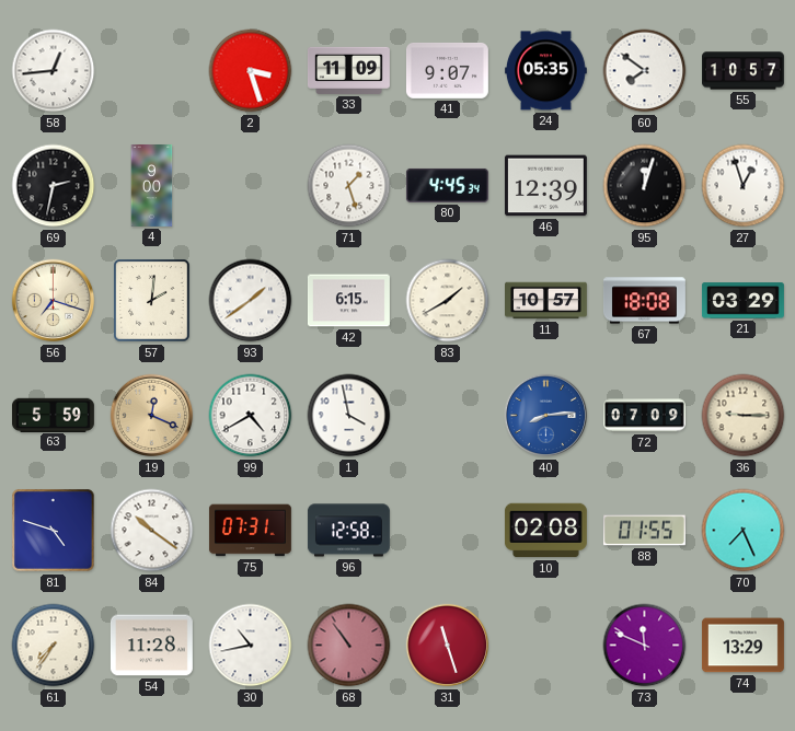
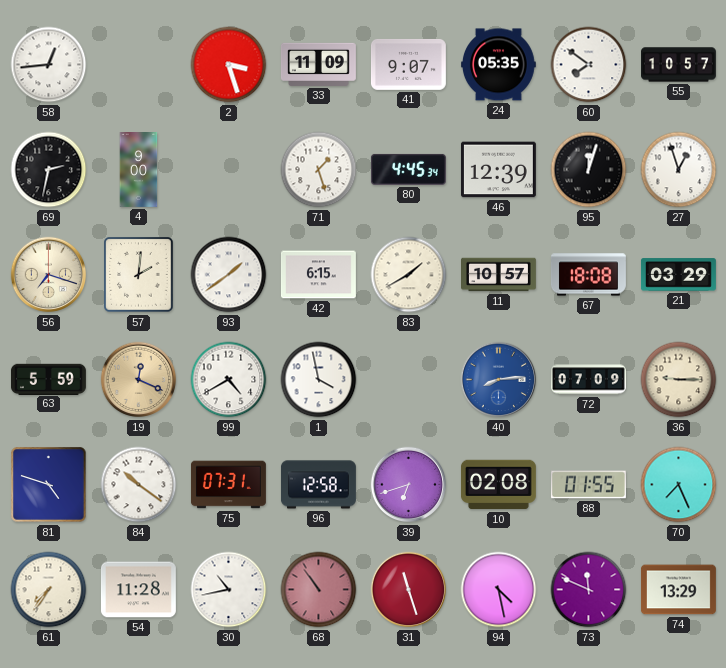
39: none -> 6:42
94: none -> 4:28
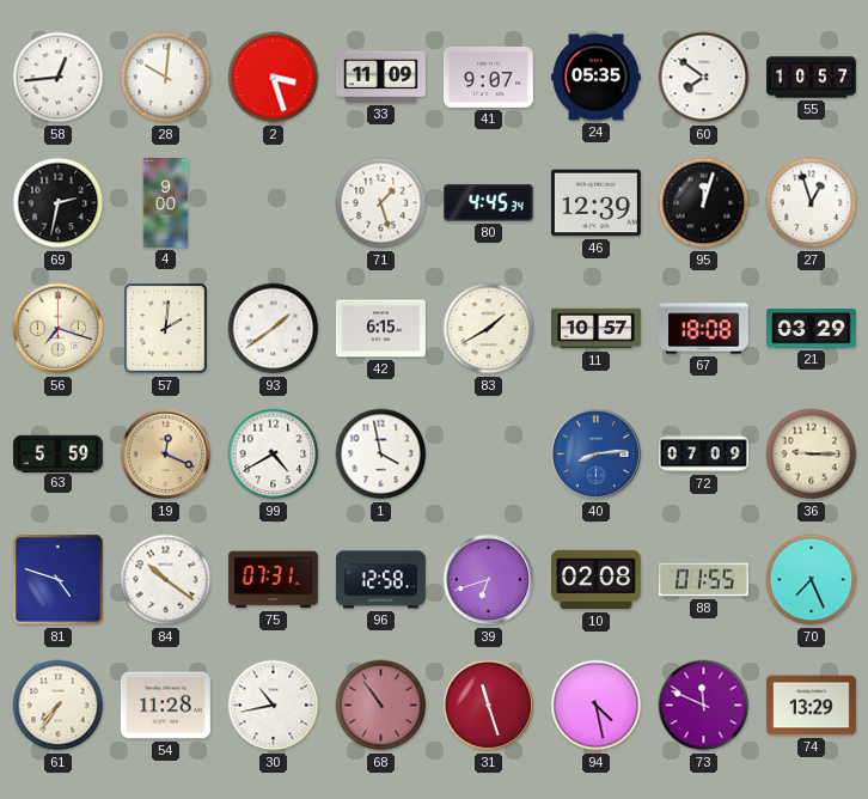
28: none -> 10:01
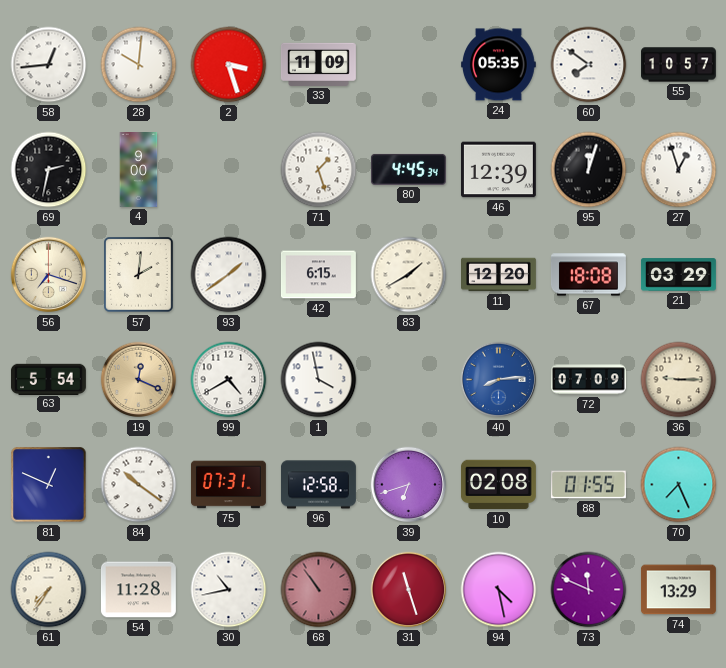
41: 9:07 -> none
11: 10:57 -> 12:20
63: 5:59 -> 5:54
81: 4:48 -> 12:49
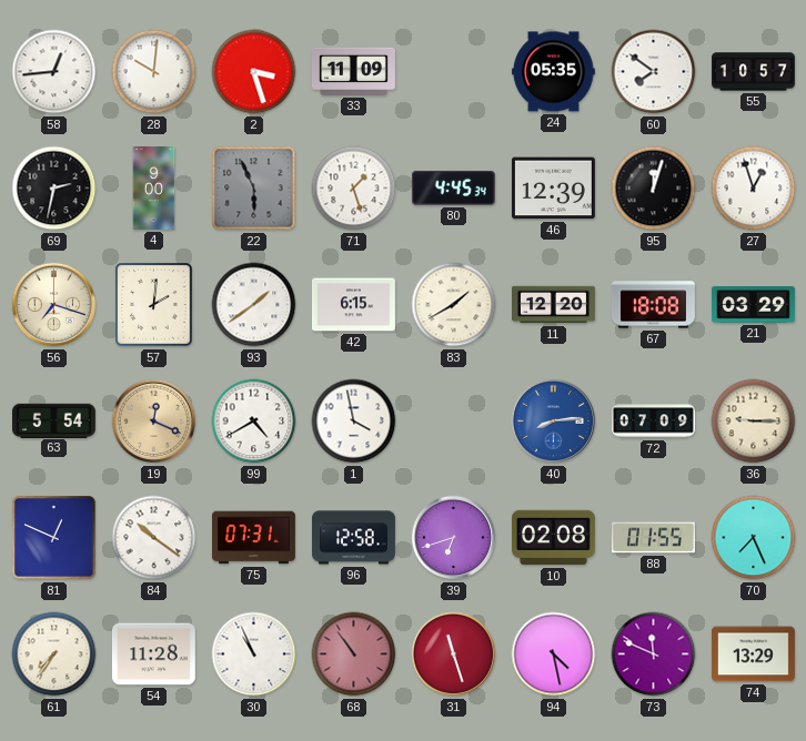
22: none -> 5:56
30: 10:43 -> 10:56
